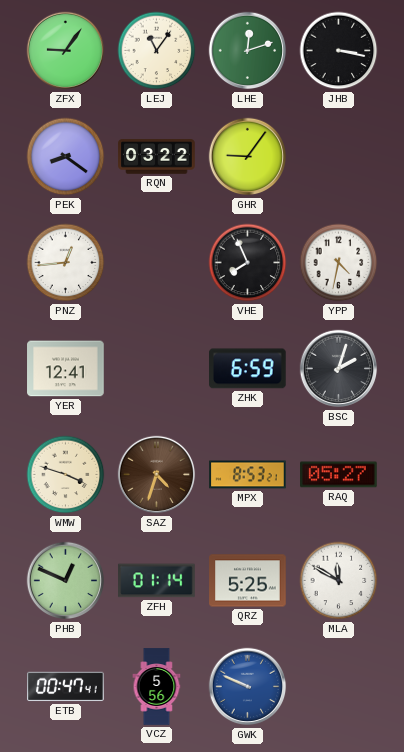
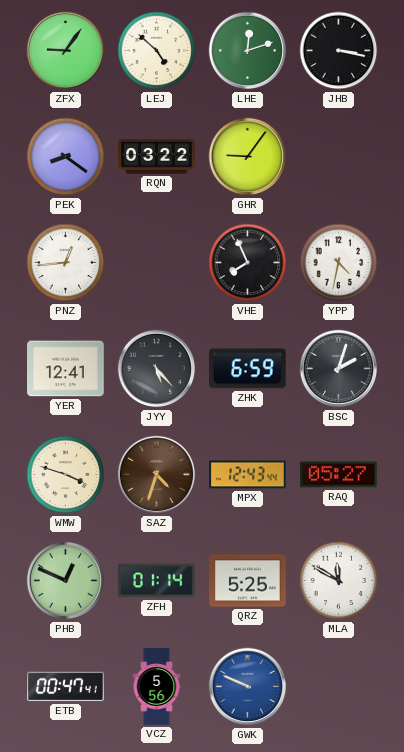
LEJ: 11:06 -> 4:52
JYY: none -> 5:23
MPX: 8:53 -> 12:43
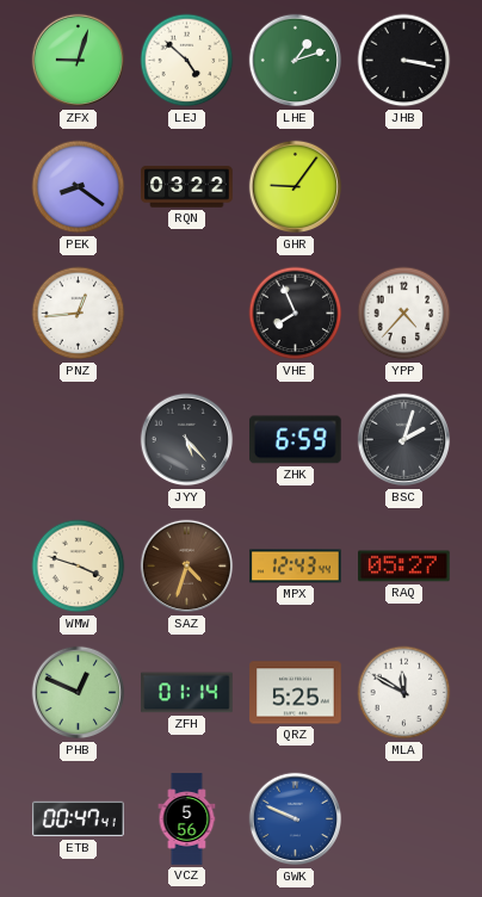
ZFX: 9:06 -> 9:03
LHE: 12:12 -> 1:12
YPP: 4:32 -> 4:37
YER: 12:41 -> none
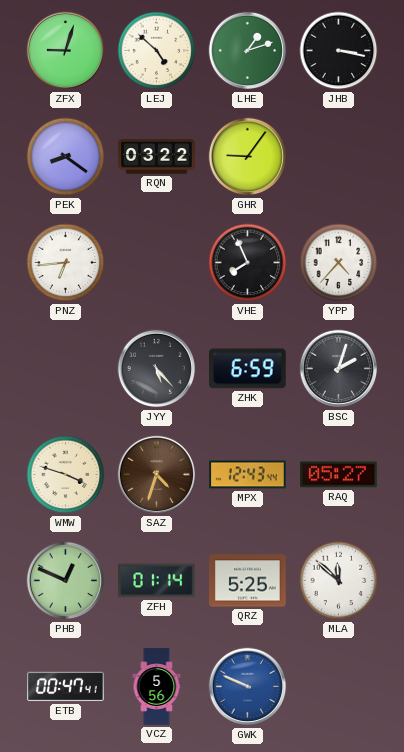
PNZ: 12:44 -> 6:44
MLA: 11:50 -> 11:52
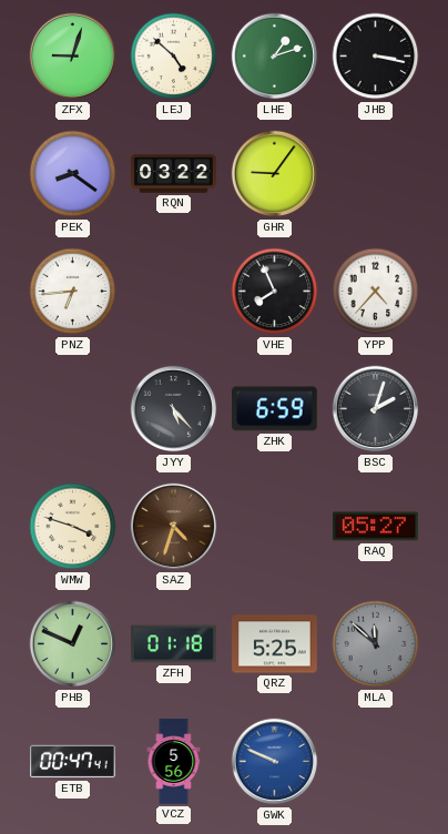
MPX: 12:43 -> none
ZFH: 01:14 -> 01:18
MLA dial: white -> grey
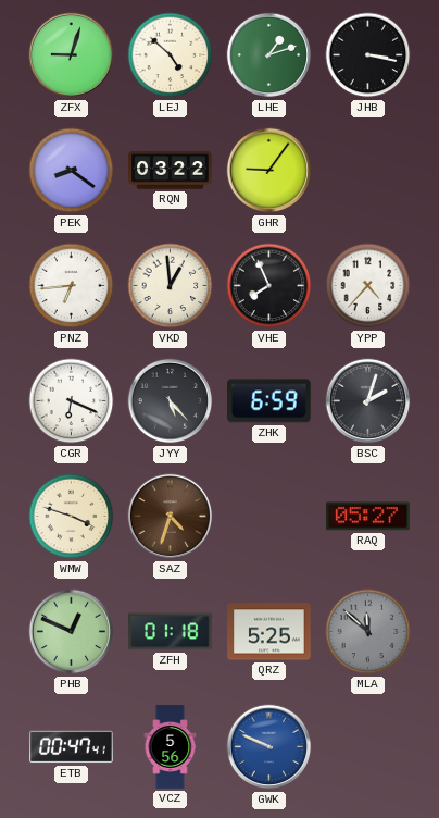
VKD: none -> 12:59
CGR: none -> 6:19
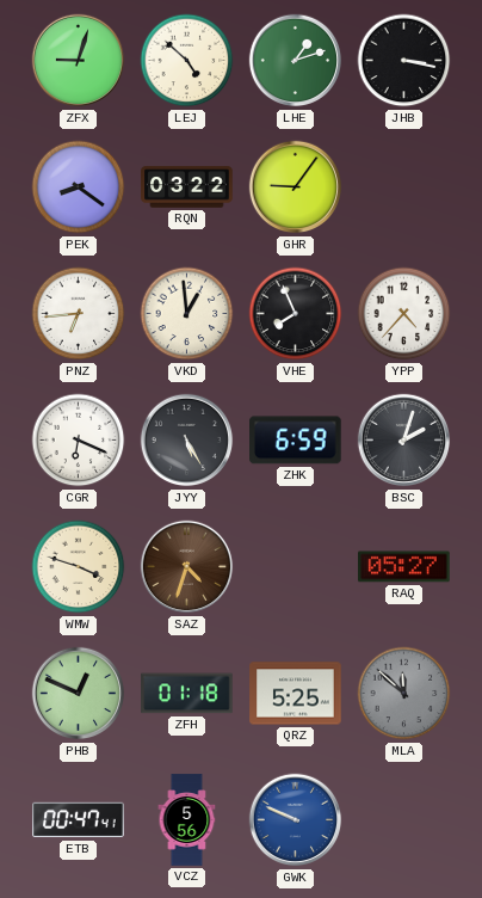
JYY: 5:23 -> 5:25
